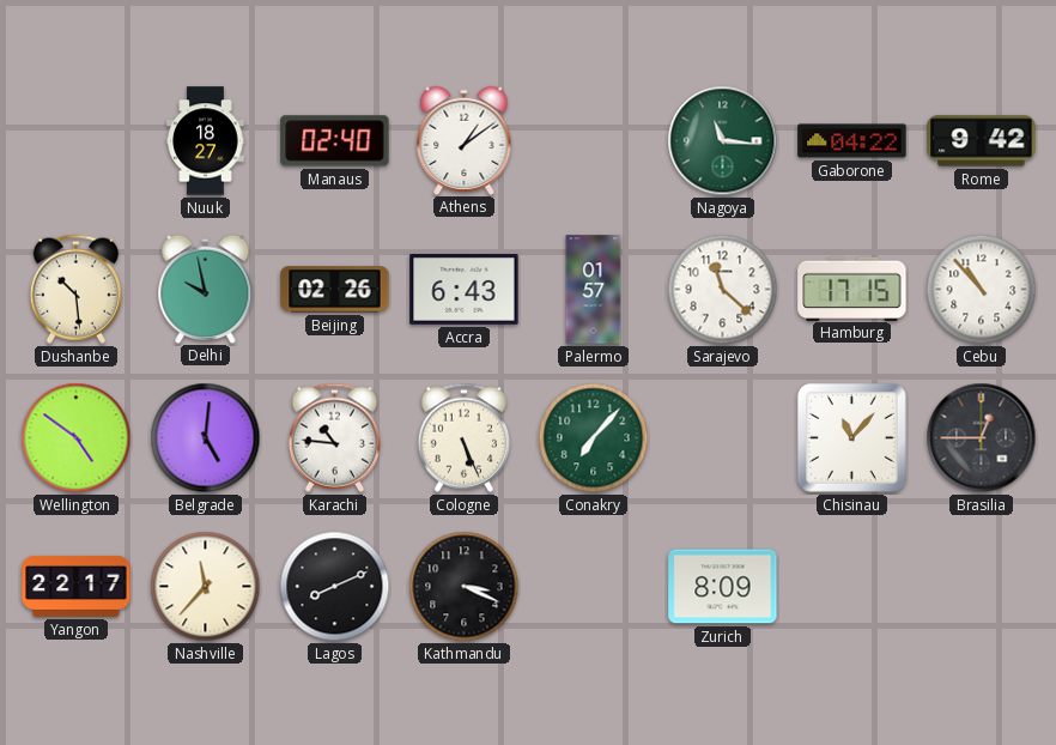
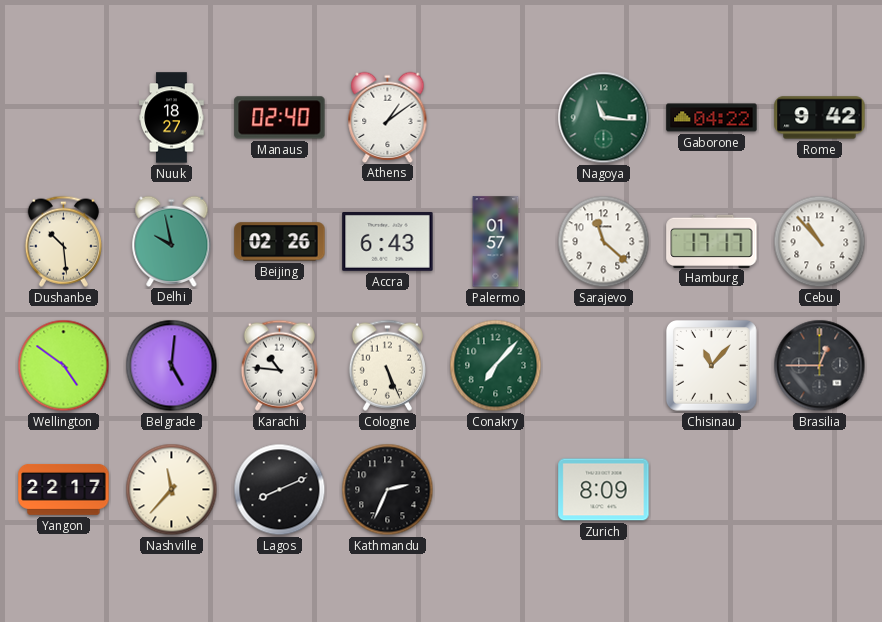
Hamburg: 17:15 -> 17:17
Kathmandu: 3:19 -> 2:34
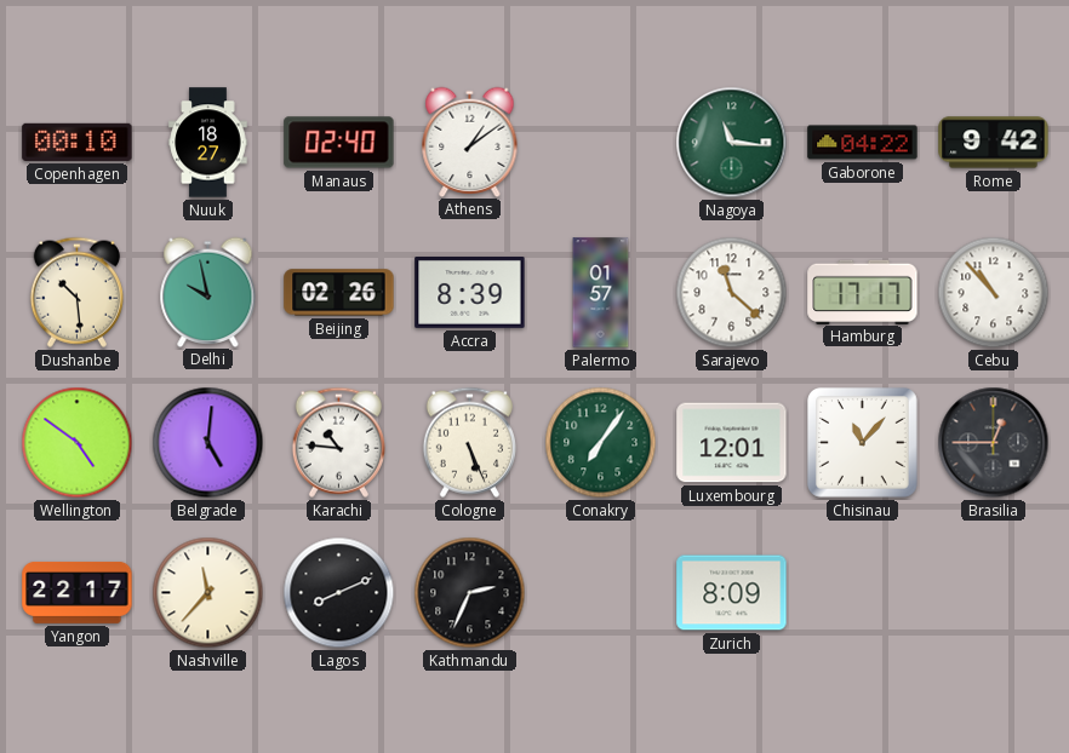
Copenhagen: none -> 00:10
Accra: 6:43 -> 8:39
Conakry: 7:07 -> 7:06
Luxembourg: none -> 12:01
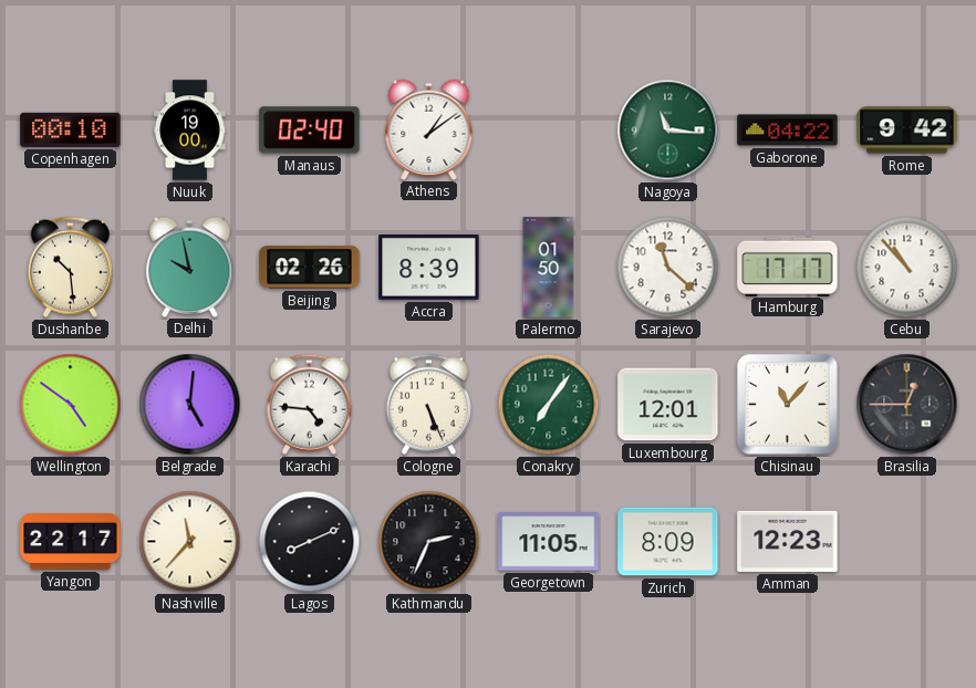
Nuuk: 18:27 -> 19:00
Palermo: 01:57 -> 01:50
Karachi: 10:46 -> 4:46
Georgetown: none -> 11:05
Amman: none -> 12:23
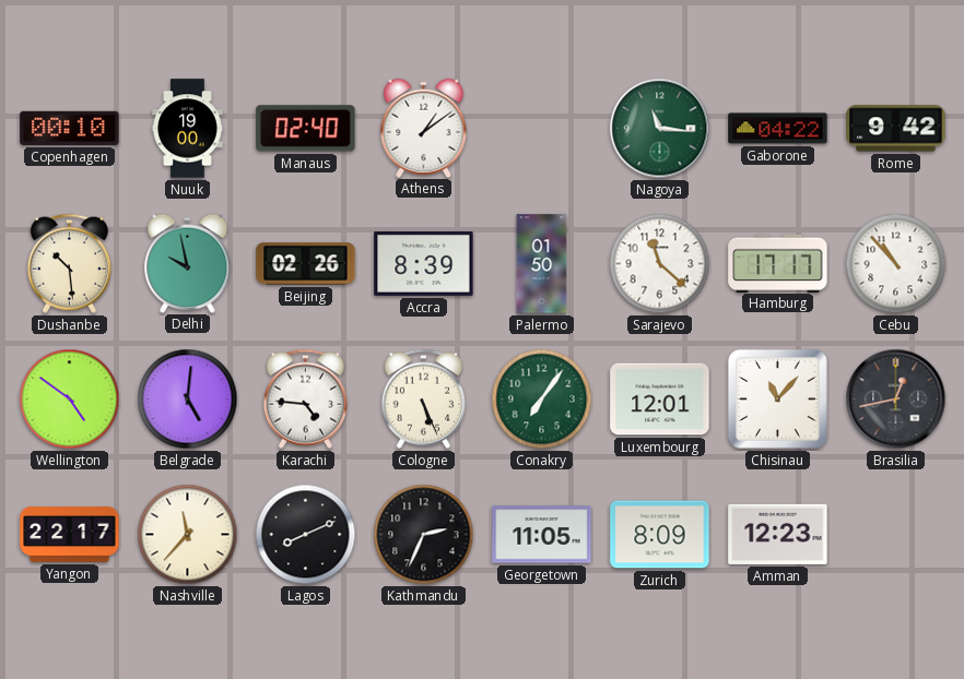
Brasilia: 12:45 -> 12:43
